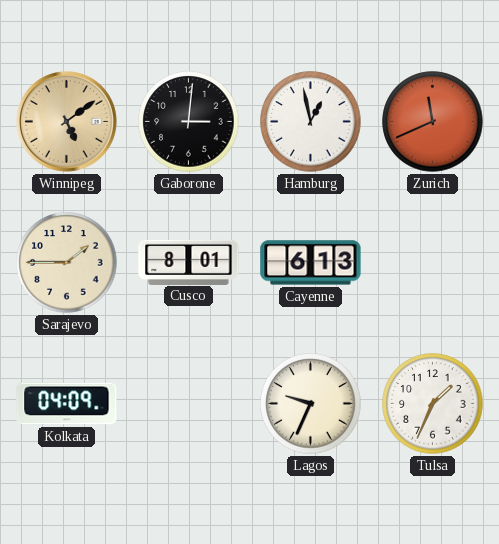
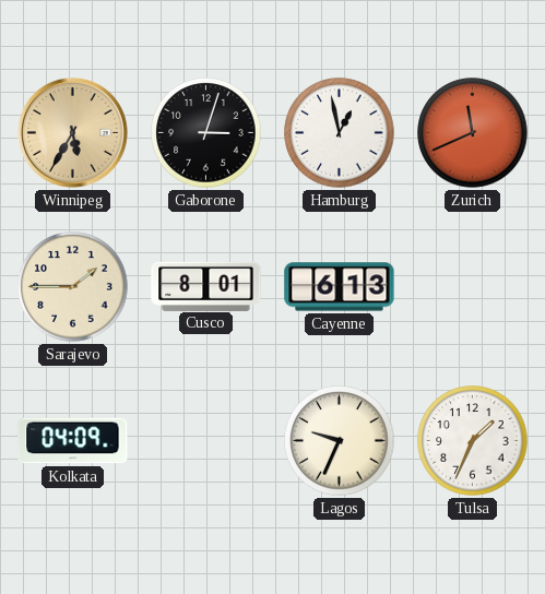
Winnipeg: 5:09 -> 5:35
Gaborone: 3:01 -> 3:03
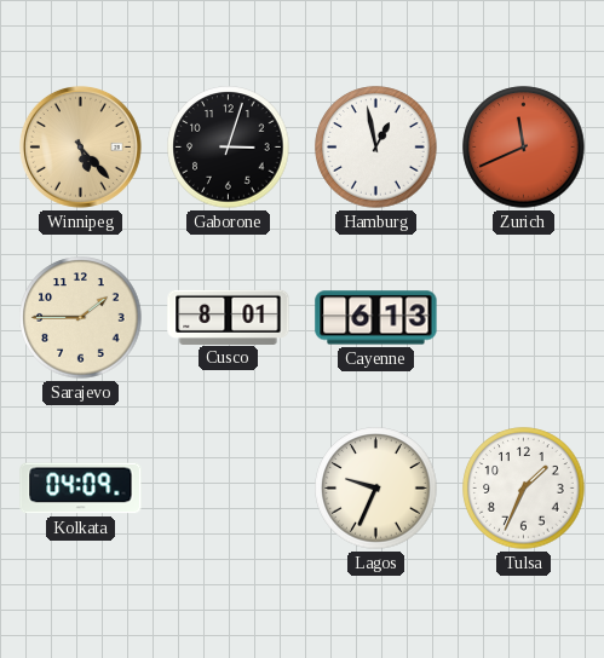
Winnipeg: 5:35 -> 5:23
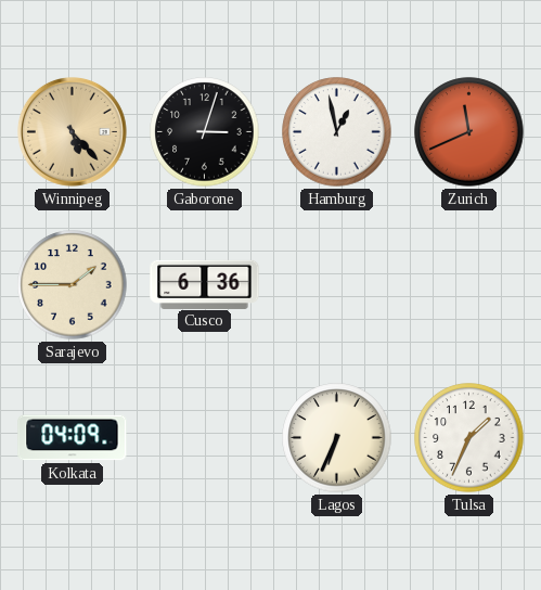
Cusco: 8:01 -> 6:36
Cayenne: 6:13 -> none
Lagos: 9:34 -> 6:34
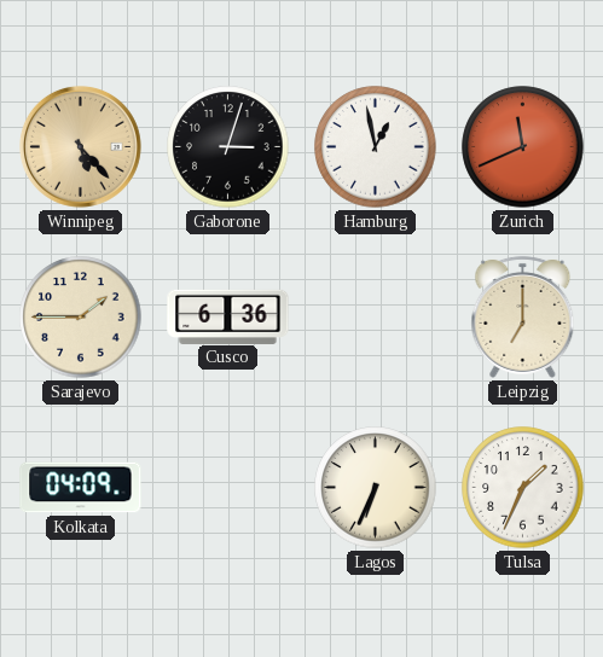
Leipzig: none -> 7:00
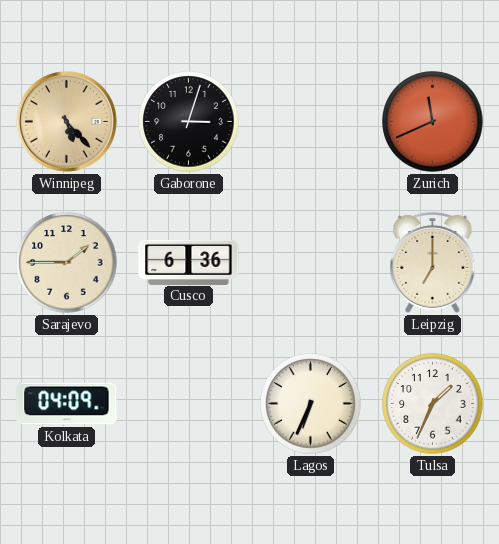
Hamburg: 12:58 -> none
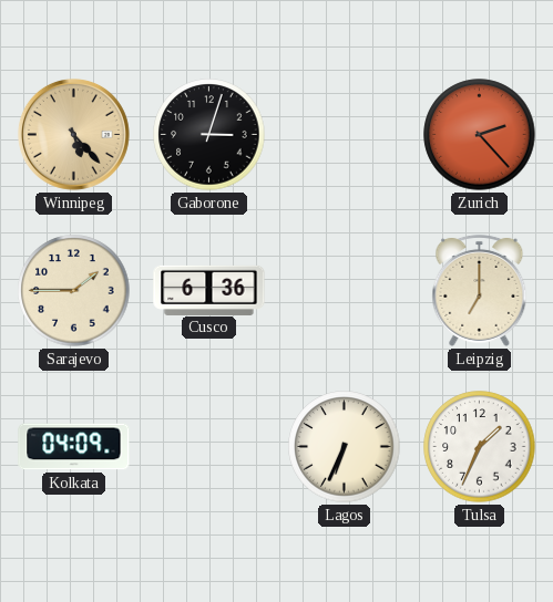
Zurich: 11:41 -> 2:23
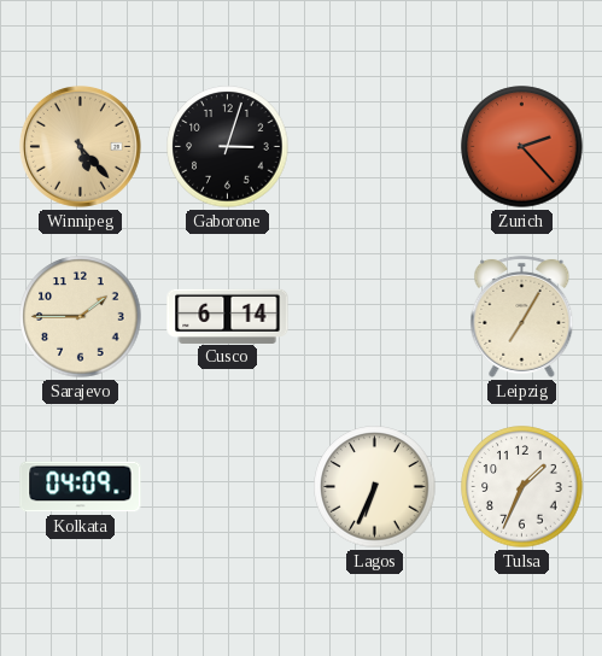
Cusco: 6:36 -> 6:14
Leipzig: 7:00 -> 7:05
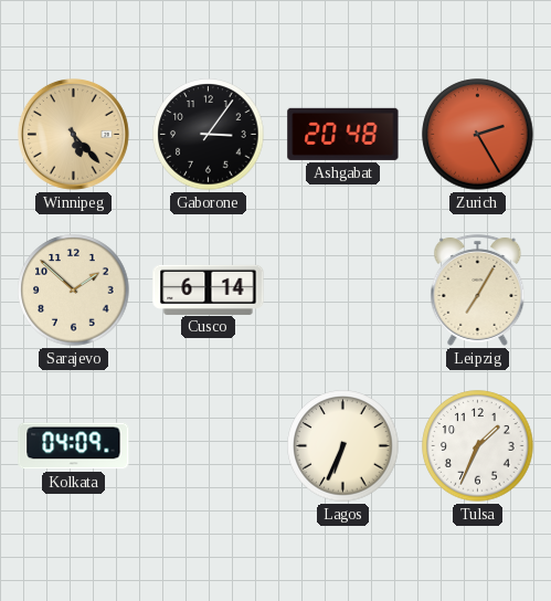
Gaborone: 3:03 -> 3:06
Ashgabat: none -> 20:48
Zurich: 2:23 -> 2:25
Sarajevo: 1:45 -> 1:52
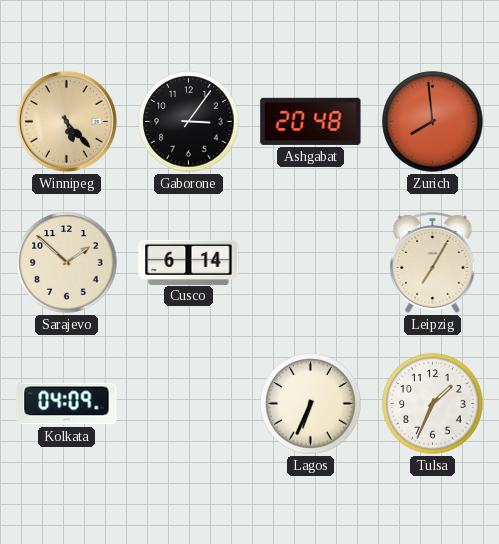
Zurich: 2:25 -> 7:59
